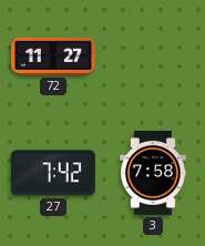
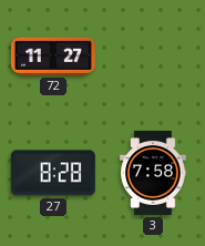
27: 7:42 -> 8:28
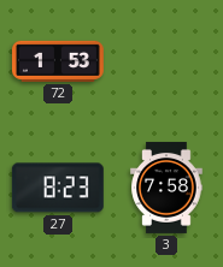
72: 11:27 -> 1:53
27: 8:28 -> 8:23
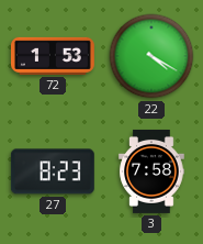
22: none -> 4:20
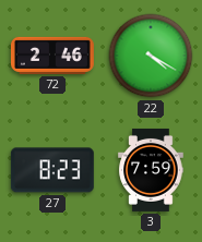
72: 1:53 -> 2:46
3: 7:58 -> 7:59
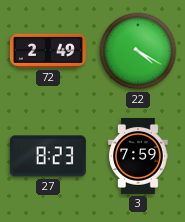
72: 2:46 -> 2:49
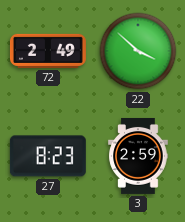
22: 4:20 -> 3:52
3: 7:59 -> 2:59
